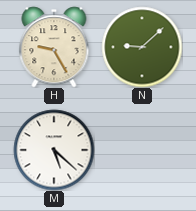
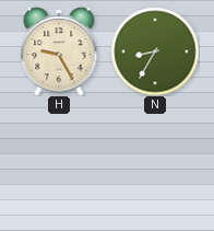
N: 9:08 -> 8:35
M: 5:22 -> none
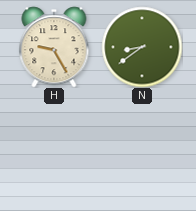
N: 8:35 -> 8:39
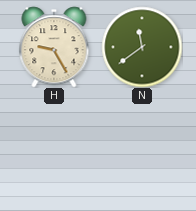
N: 8:39 -> 11:39
